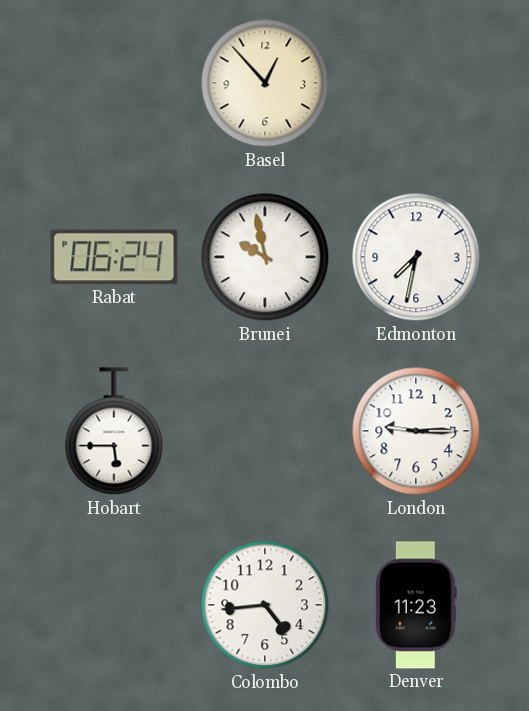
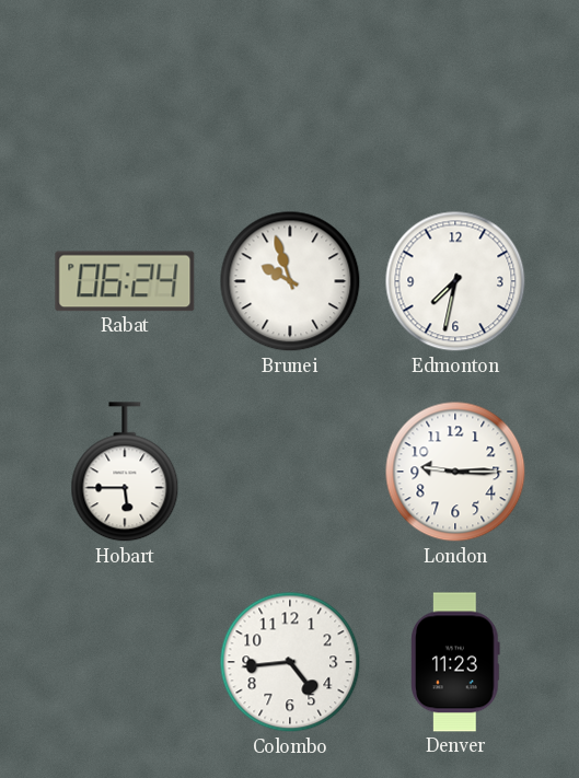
Basel: 12:53 -> none
Brunei: 9:58 -> 9:57
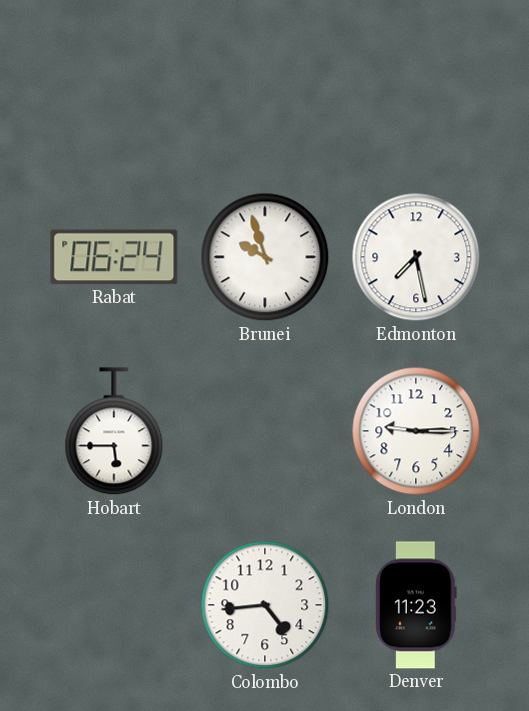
Edmonton: 7:32 -> 7:28
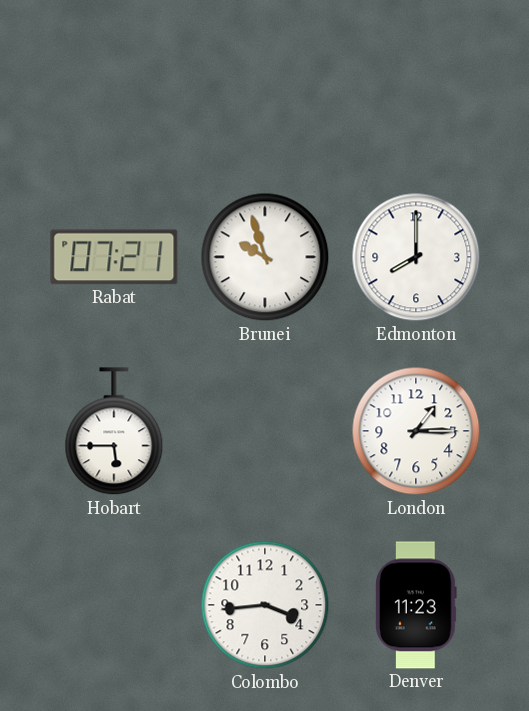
Rabat: 06:24 -> 07:21
Edmonton: 7:28 -> 8:00
London: 9:15 -> 1:15
Colombo: 4:44 -> 3:44
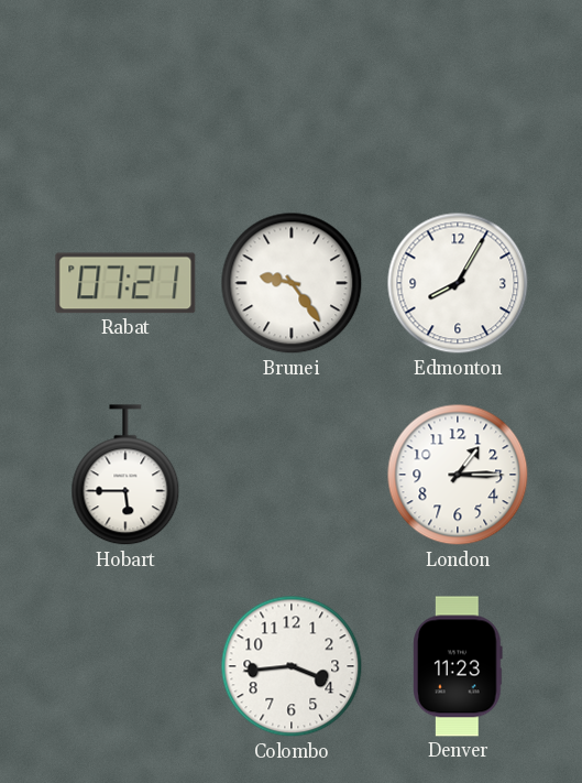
Brunei: 9:57 -> 9:24
Edmonton: 8:00 -> 8:05
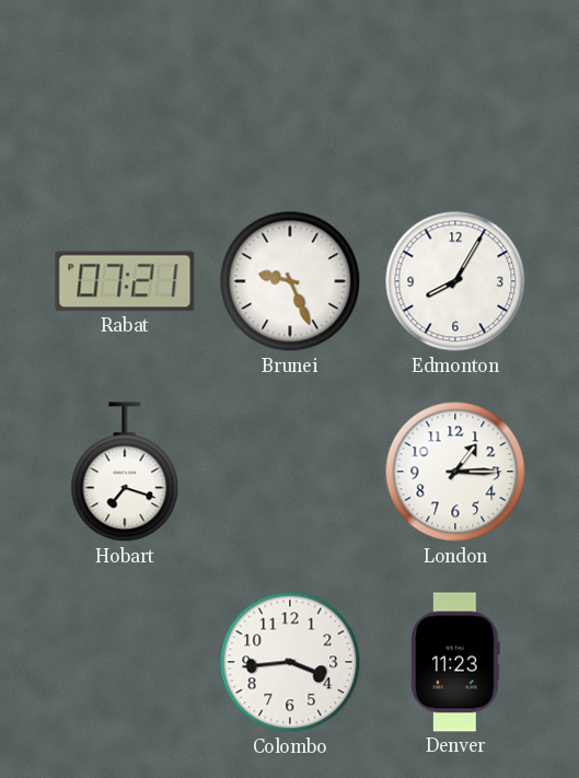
Brunei: 9:24 -> 9:26
Hobart: 5:45 -> 7:18
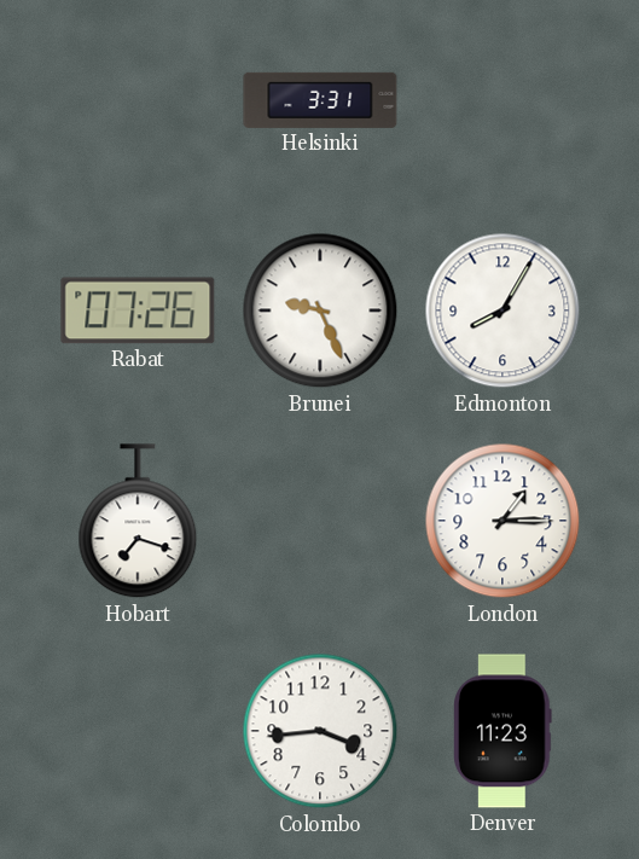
Helsinki: none -> 3:31
Rabat: 07:21 -> 07:26
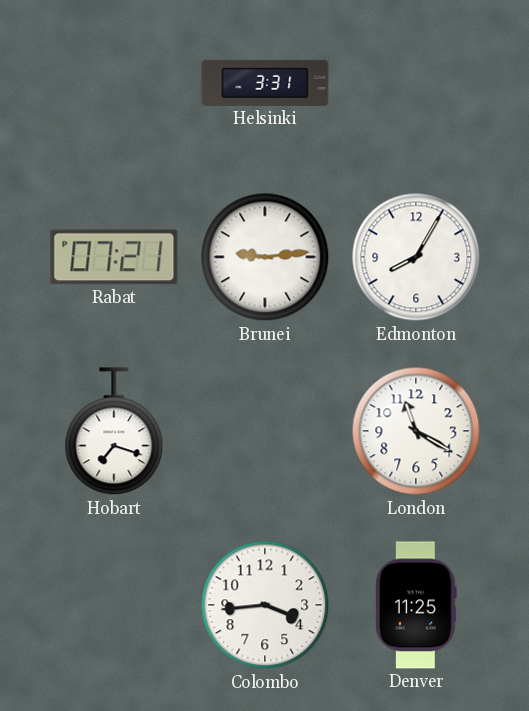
Rabat: 07:26 -> 07:21
Brunei: 9:26 -> 9:14
London: 1:15 -> 11:20
Denver: 11:23 -> 11:25
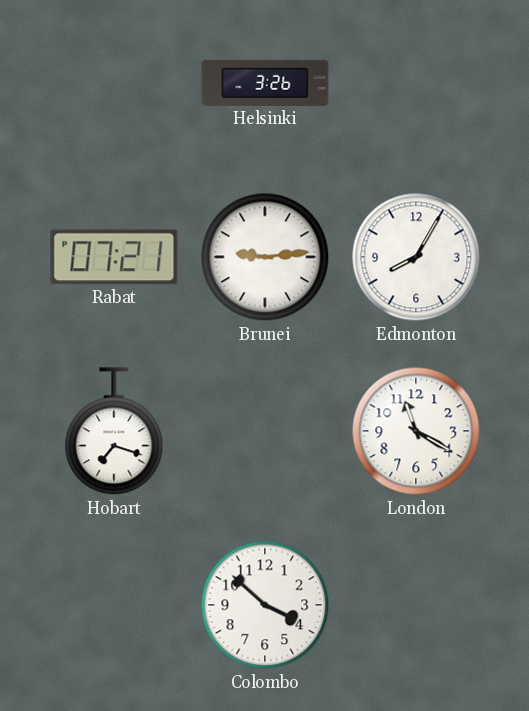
Helsinki: 3:31 -> 3:26
Colombo: 3:44 -> 3:52
Denver: 11:25 -> none
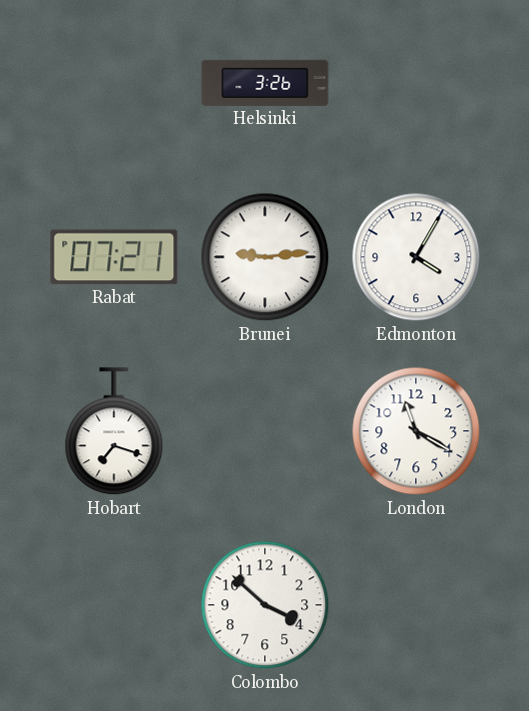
Edmonton: 8:05 -> 4:05
